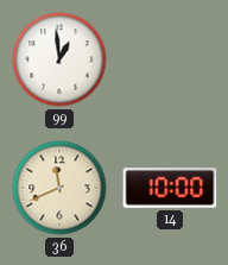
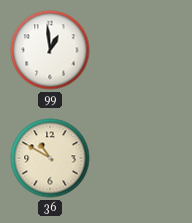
36: 11:41 -> 10:50
14: 10:00 -> none
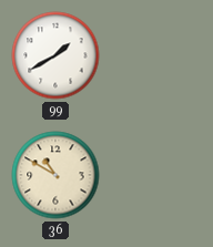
99: 12:59 -> 1:40
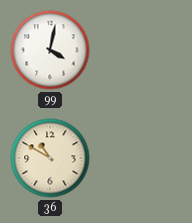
99: 1:40 -> 4:02
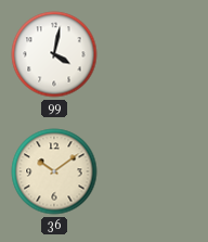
36: 10:50 -> 10:09
